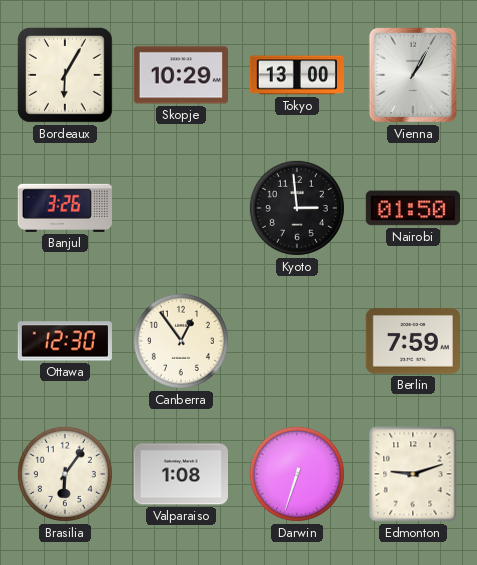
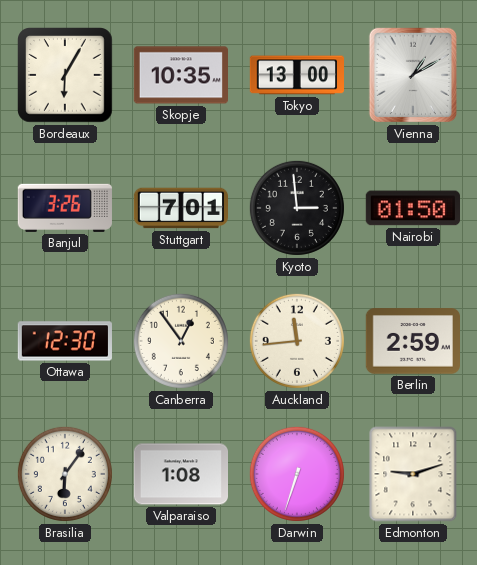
Skopje: 10:29 -> 10:35
Vienna: 1:05 -> 1:10
Stuttgart: none -> 7:01
Auckland: none -> 11:44
Berlin: 7:59 -> 2:59
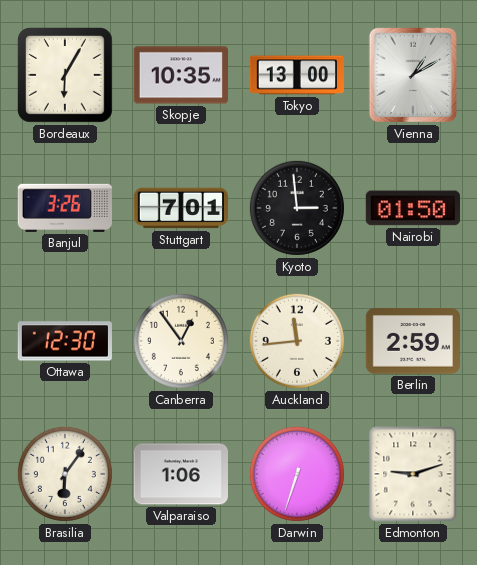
Valparaiso: 1:08 -> 1:06
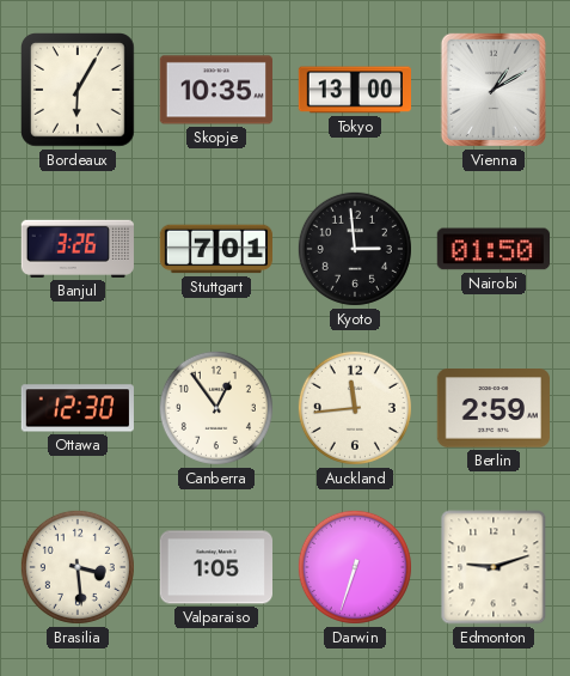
Brasilia: 6:06 -> 3:29
Valparaiso: 1:06 -> 1:05
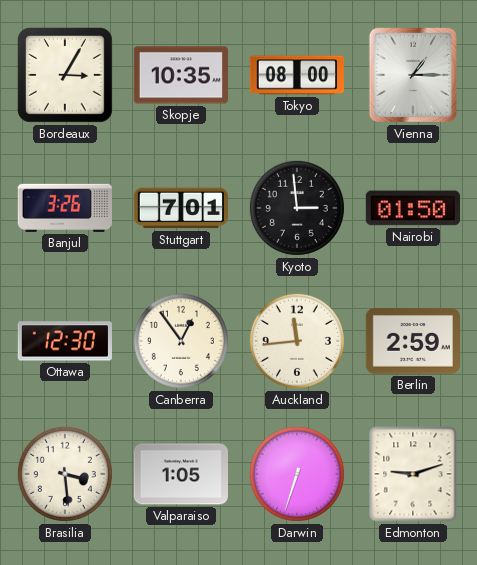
Bordeaux: 6:05 -> 3:05
Tokyo: 13:00 -> 08:00
Vienna: 1:10 -> 1:15
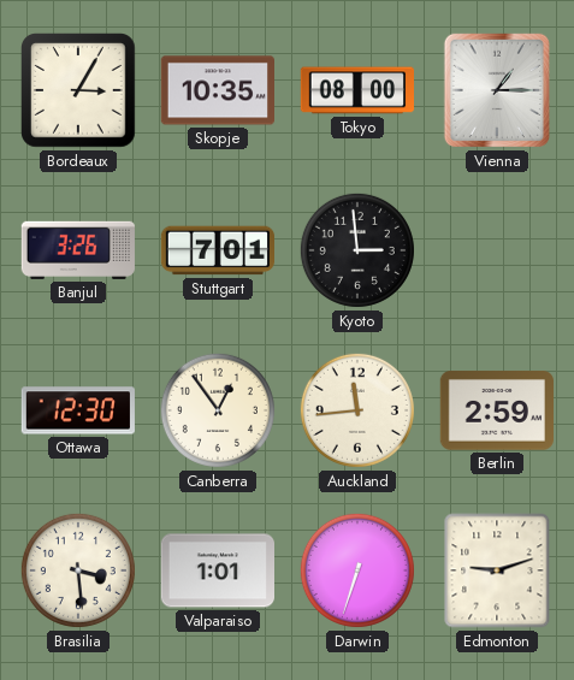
Nairobi: 01:50 -> none
Valparaiso: 1:05 -> 1:01
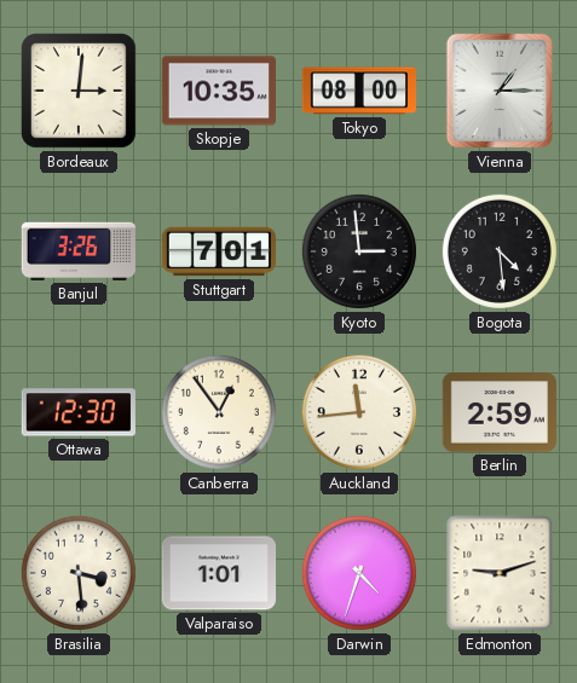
Bordeaux: 3:05 -> 3:01
Bogota: none -> 4:29
Darwin: 6:33 -> 4:33
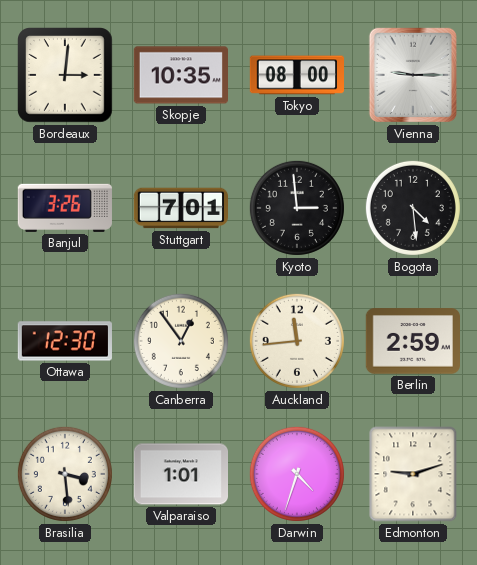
Vienna: 1:15 -> 9:15
